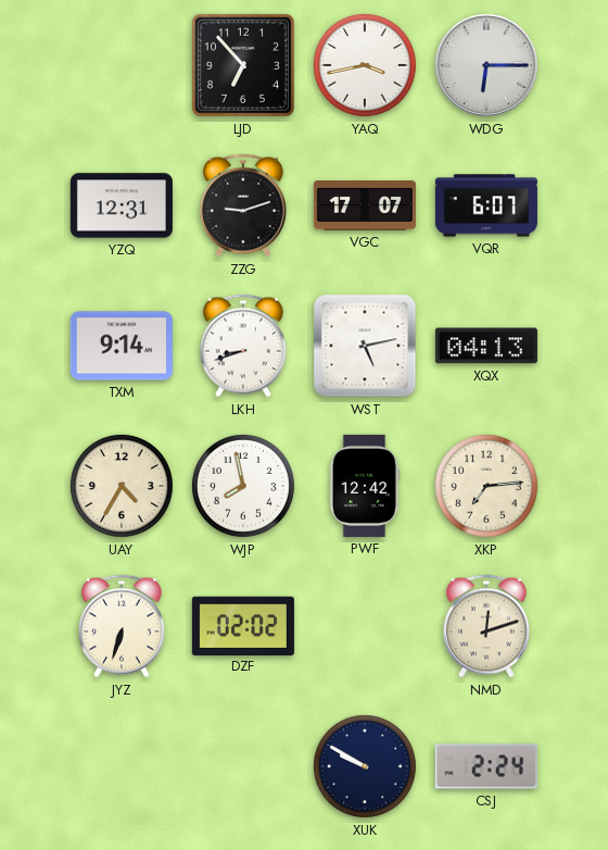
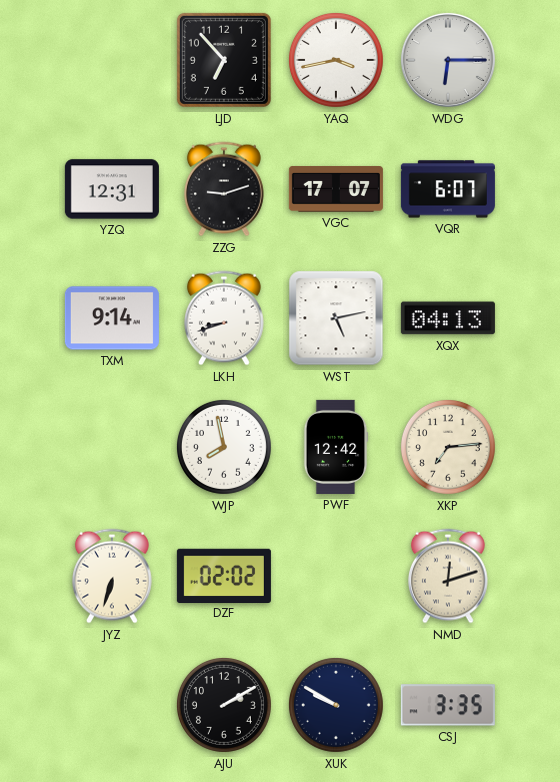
UAY: 4:35 -> none
AJU: none -> 2:10
CSJ: 2:24 -> 3:35
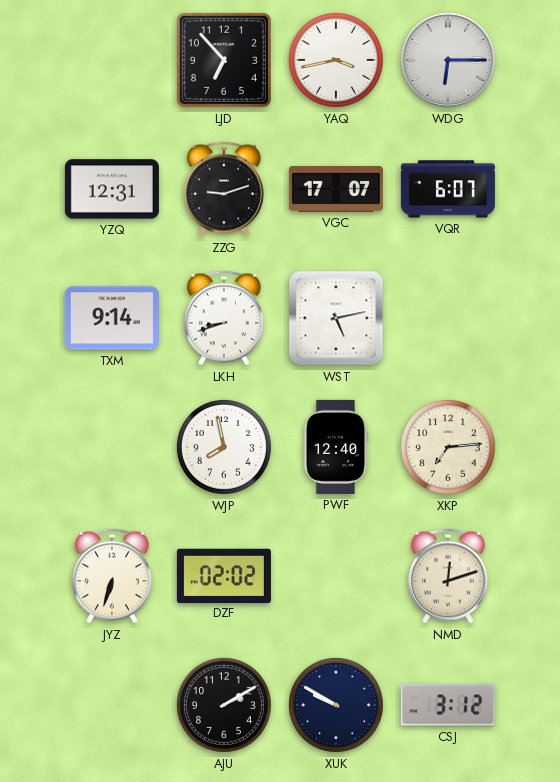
XQX: 04:13 -> none
PWF: 12:42 -> 12:40
CSJ: 3:35 -> 3:12
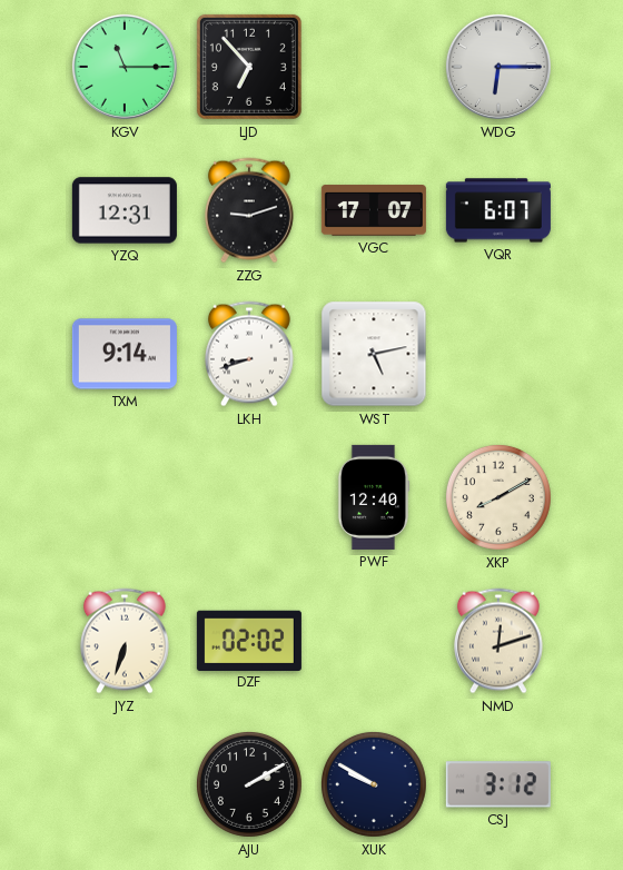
KGV: none -> 11:15
YAQ: 3:43 -> none
WJP: 7:58 -> none
XKP: 7:14 -> 8:10
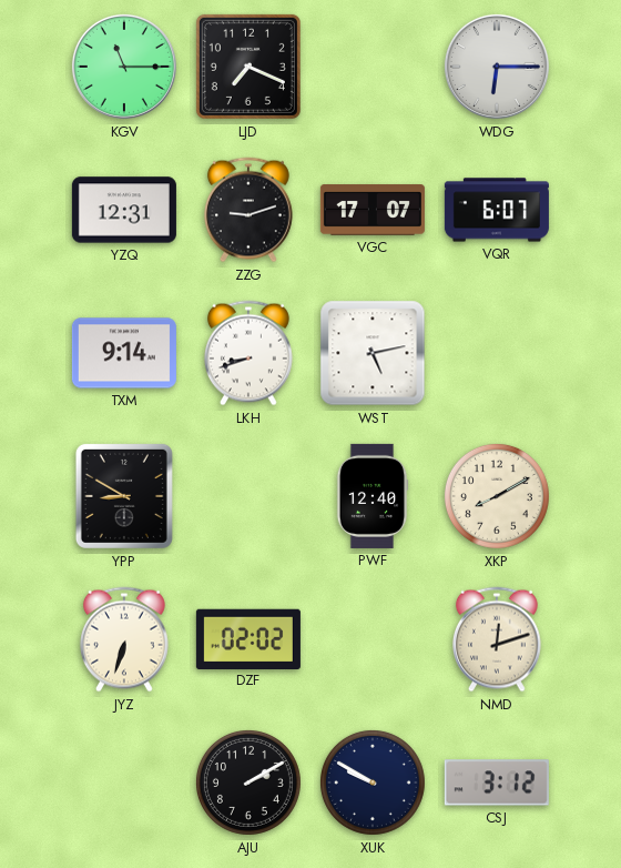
LJD: 6:53 -> 7:19
YPP: none -> 8:50
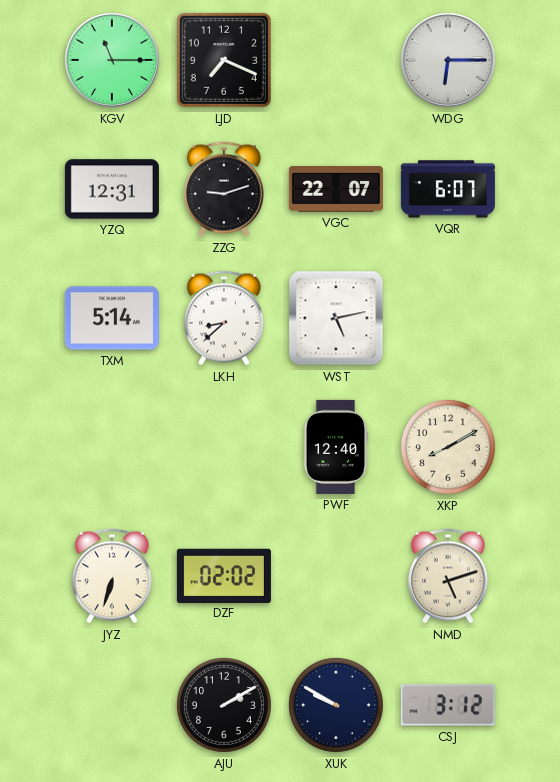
VGC: 17:07 -> 22:07
TXM: 9:14 -> 5:14
LKH: 8:42 -> 8:38
YPP: 8:50 -> none
NMD: 12:12 -> 5:12
